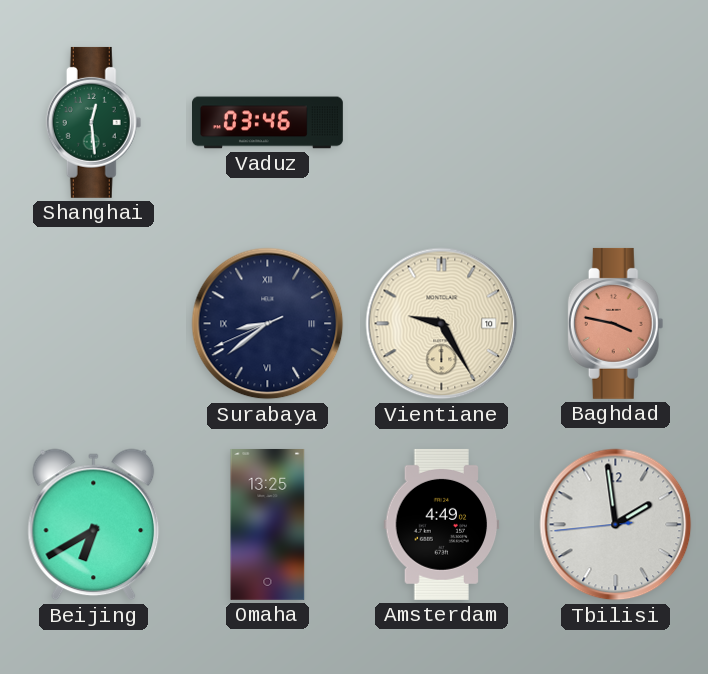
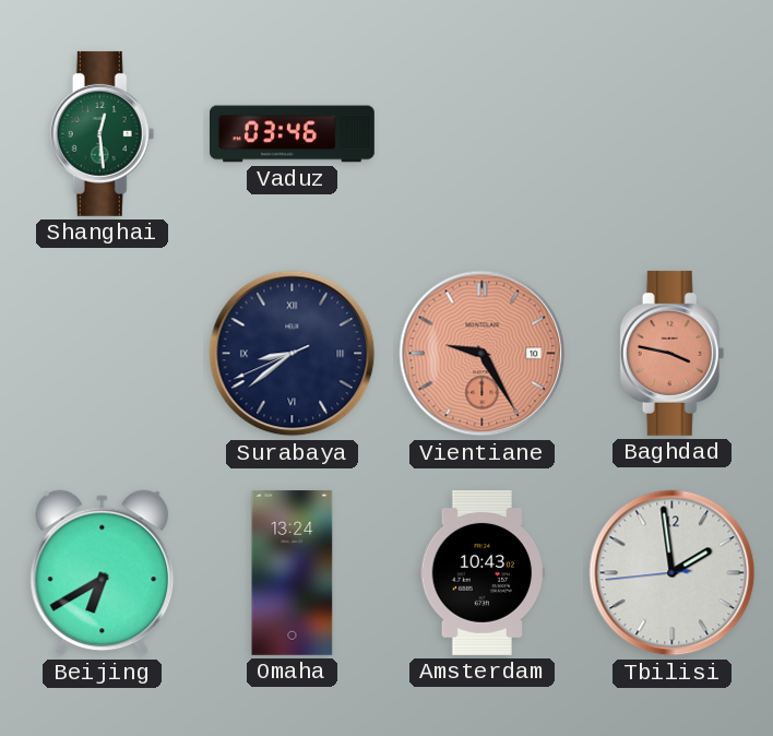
Vientiane dial: cream -> salmon
Omaha: 13:25 -> 13:24
Amsterdam: 4:49 -> 10:43
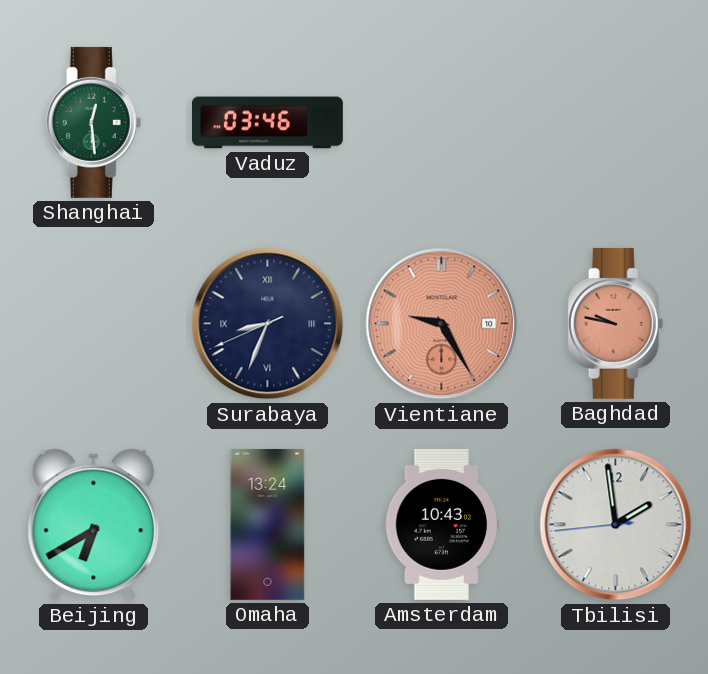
Surabaya: 8:38 -> 8:33
Baghdad: 3:47 -> 9:47
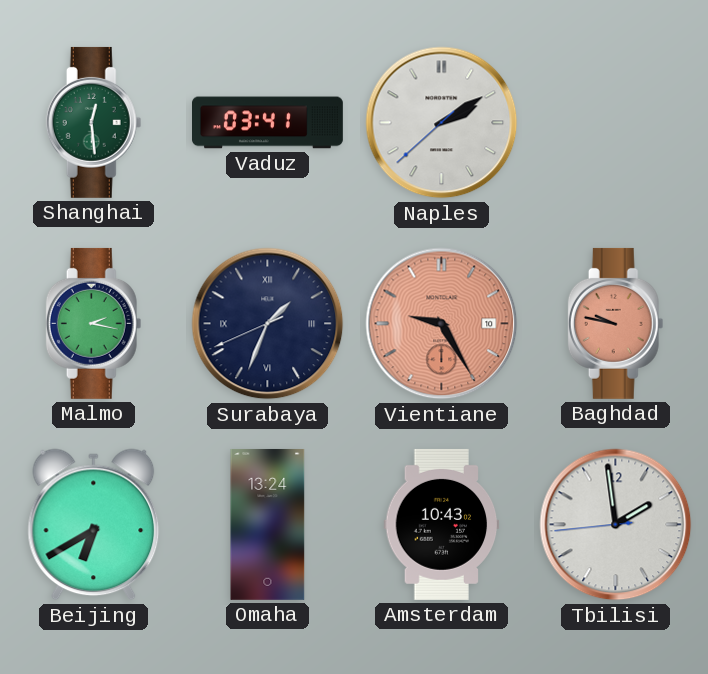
Vaduz: 03:46 -> 03:41
Naples: none -> 2:09
Malmo: none -> 2:17
Surabaya: 8:33 -> 1:33
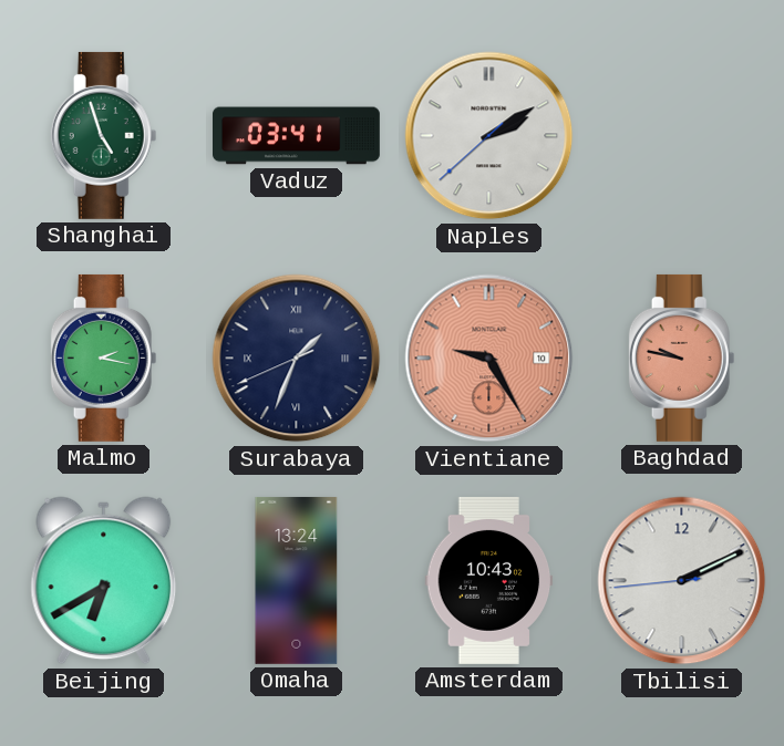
Shanghai: 12:29 -> 4:57
Tbilisi: 1:58 -> 2:10
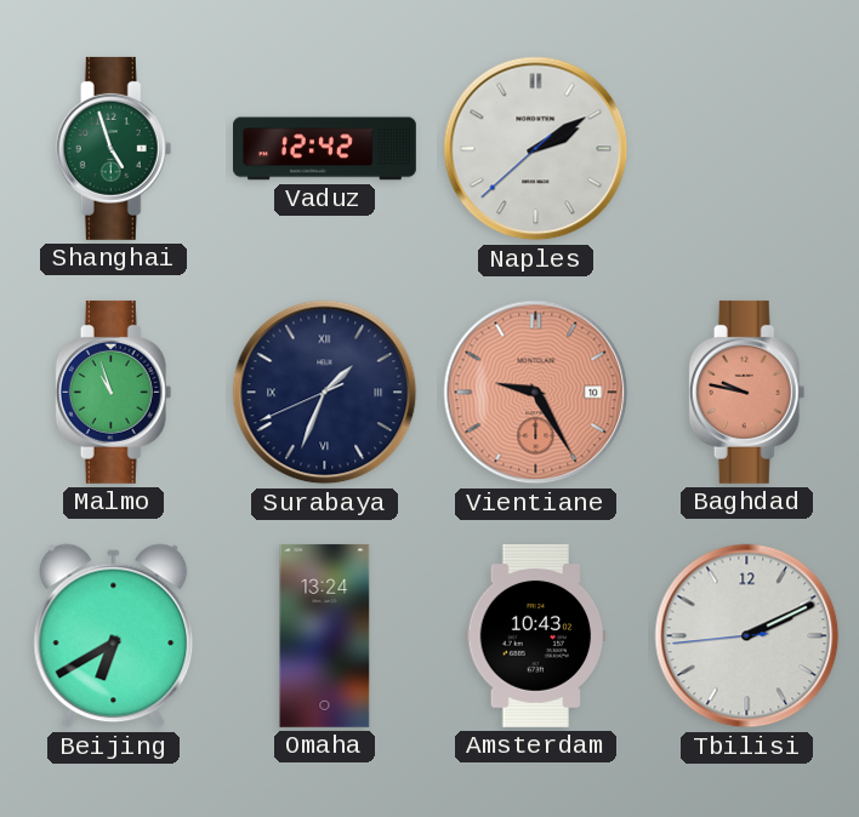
Vaduz: 03:41 -> 12:42
Malmo: 2:17 -> 10:57
